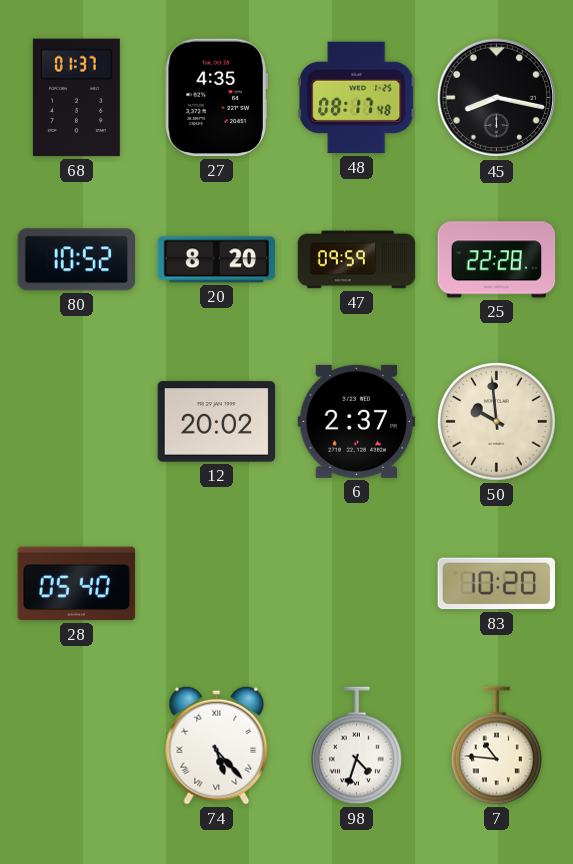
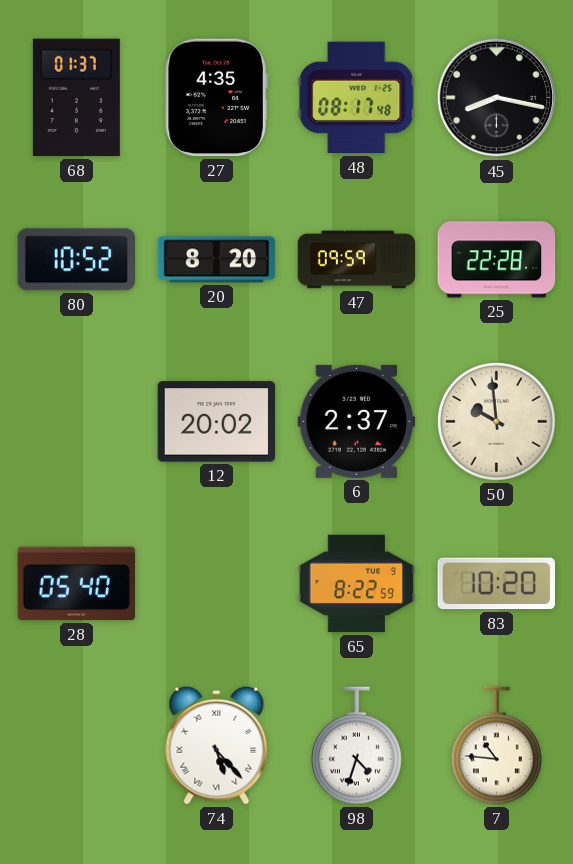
65: none -> 8:22
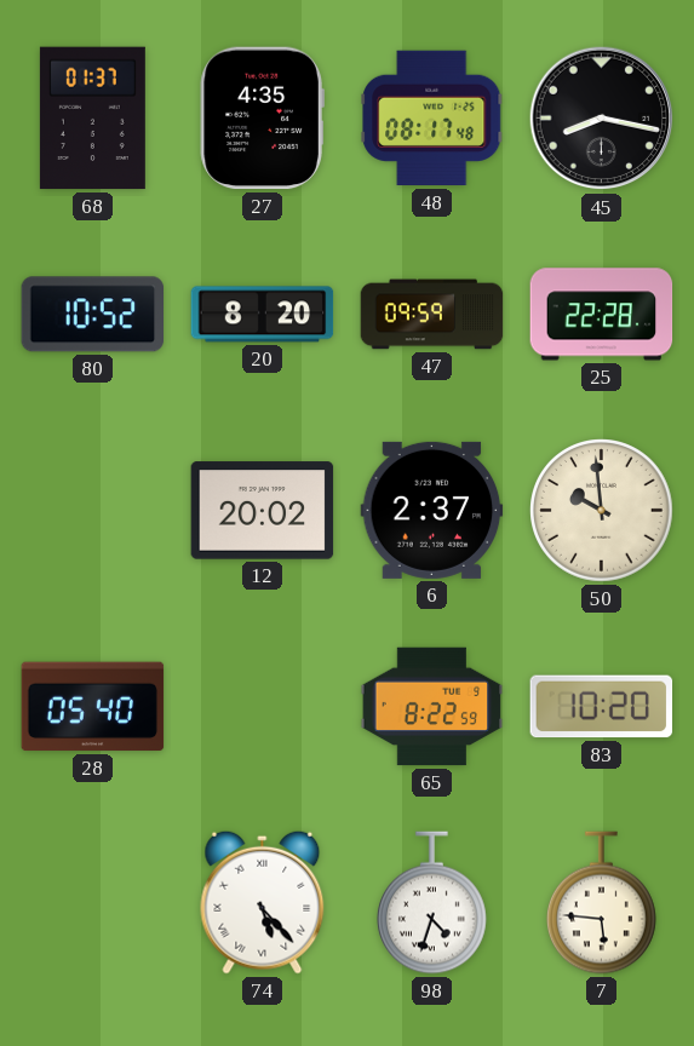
7: 10:46 -> 5:46
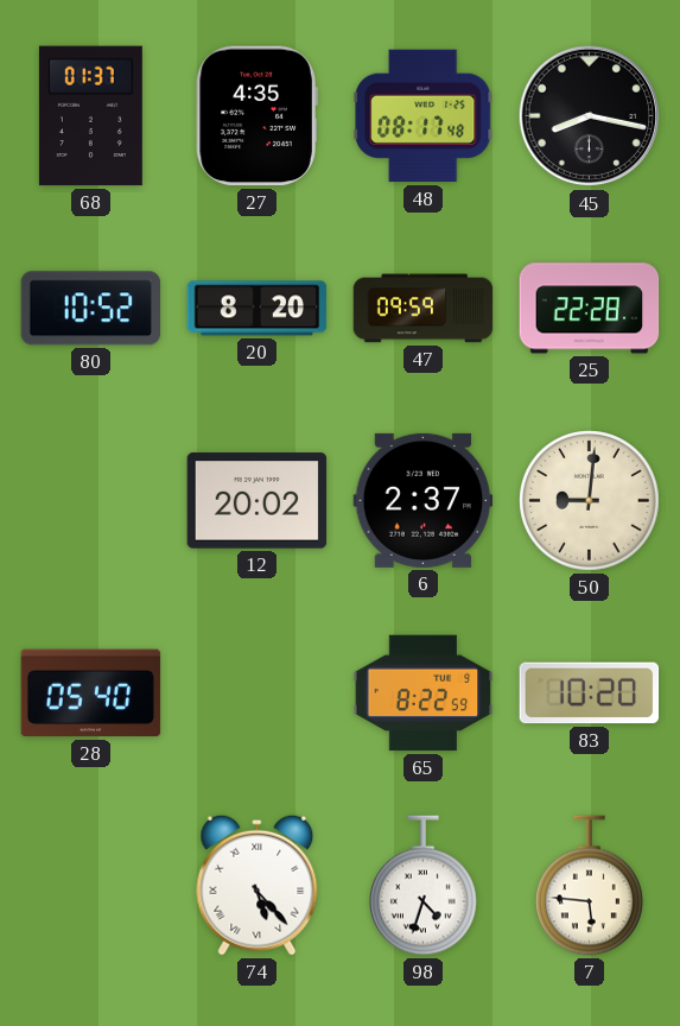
50: 9:59 -> 9:01
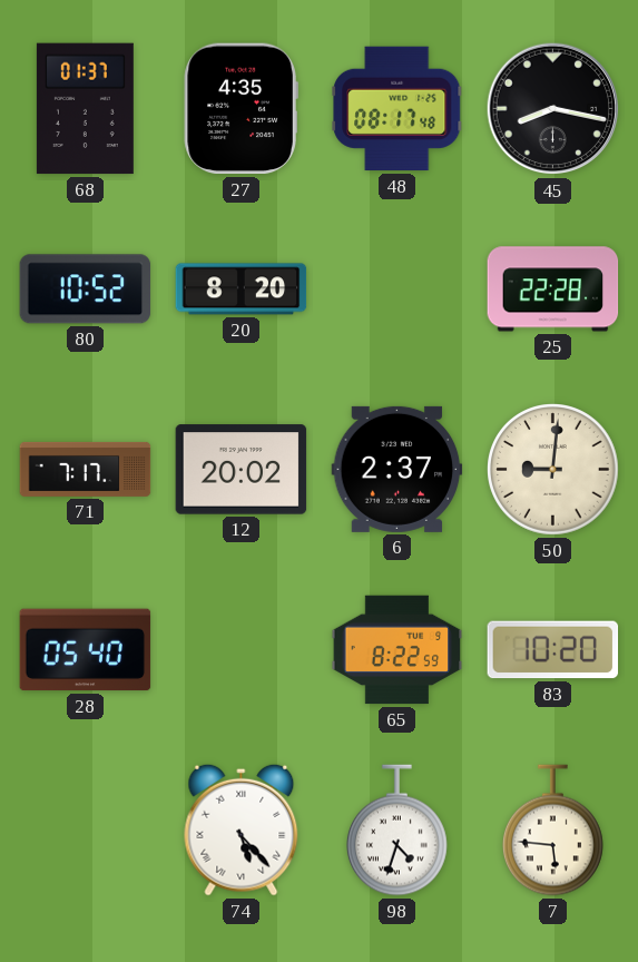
47: 09:59 -> none
71: none -> 7:17
